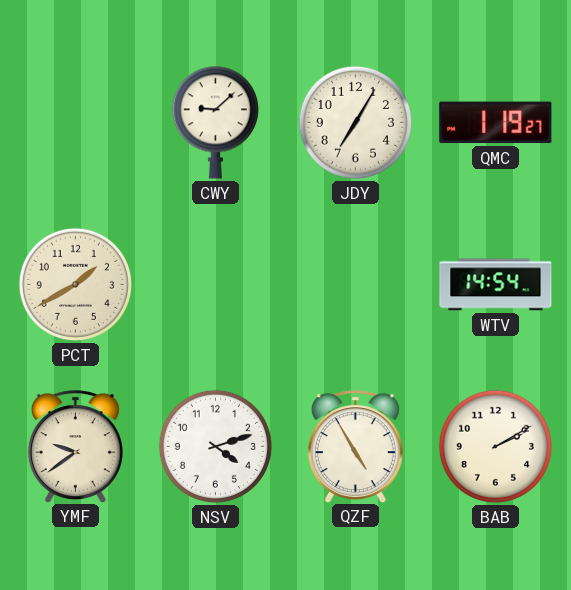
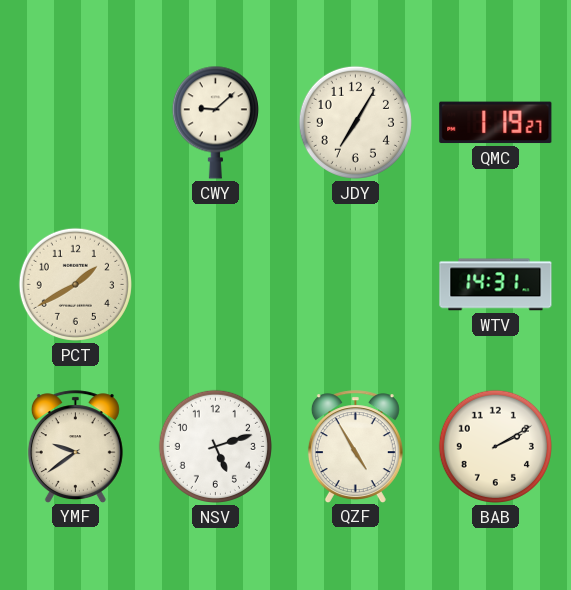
WTV: 14:54 -> 14:31
NSV: 4:12 -> 5:12
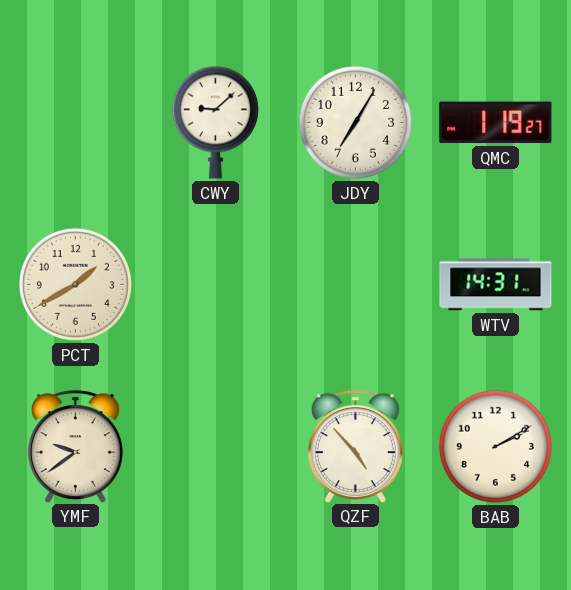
NSV: 5:12 -> none
QZF: 4:55 -> 4:53
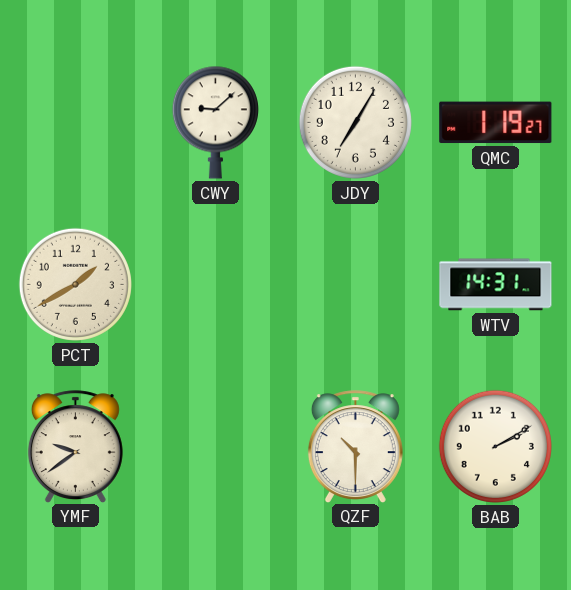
QZF: 4:53 -> 10:30
